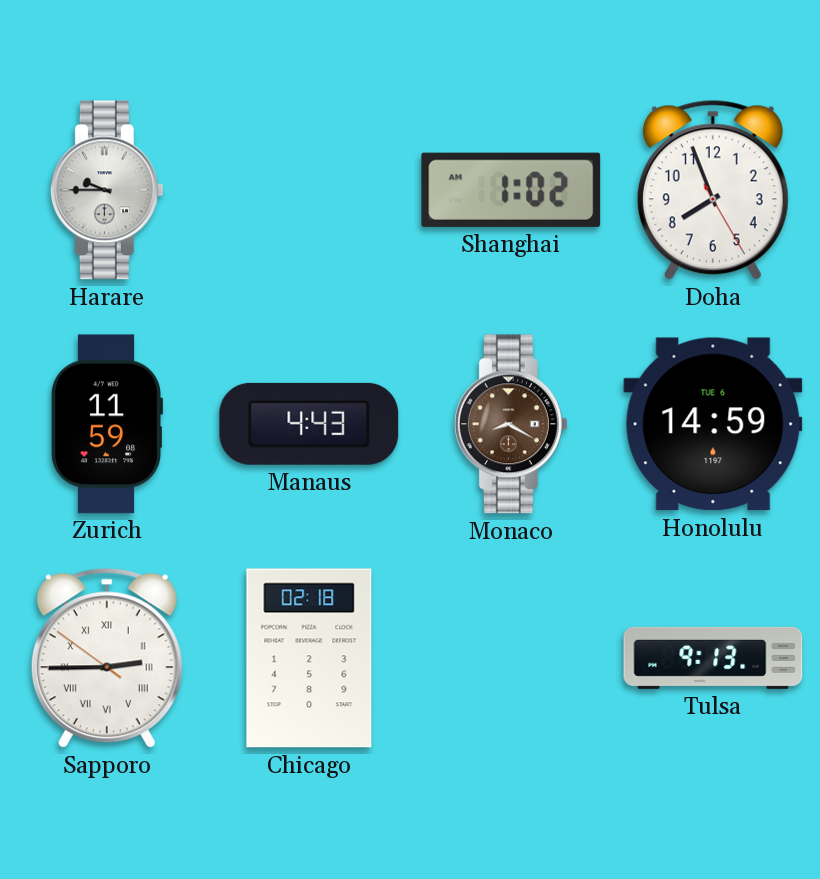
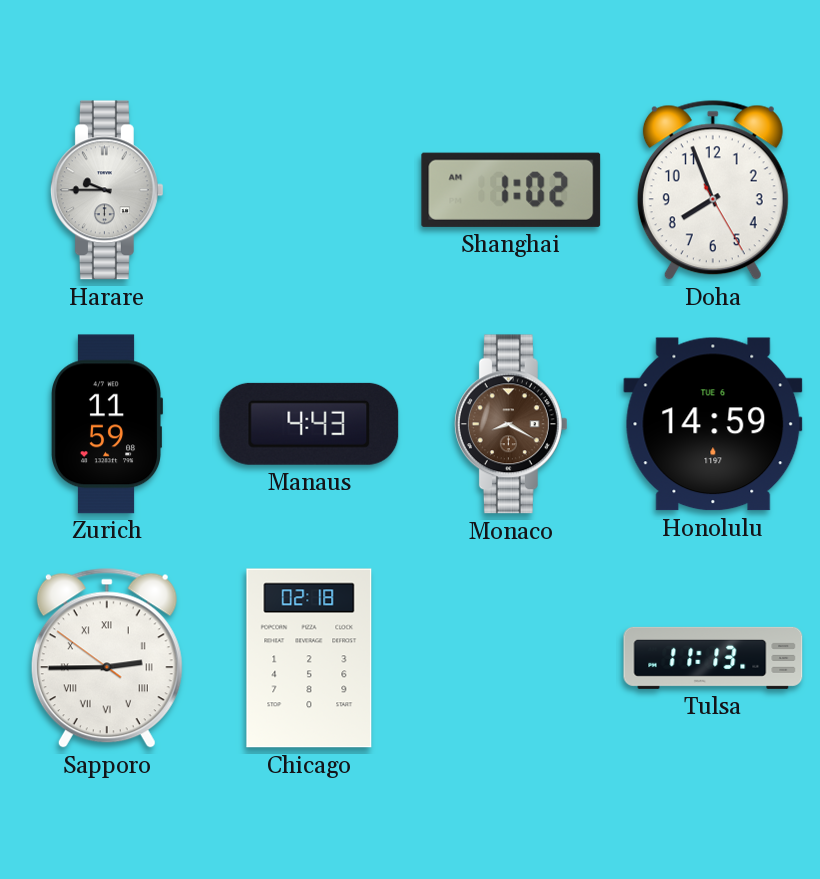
Tulsa: 9:13 -> 11:13
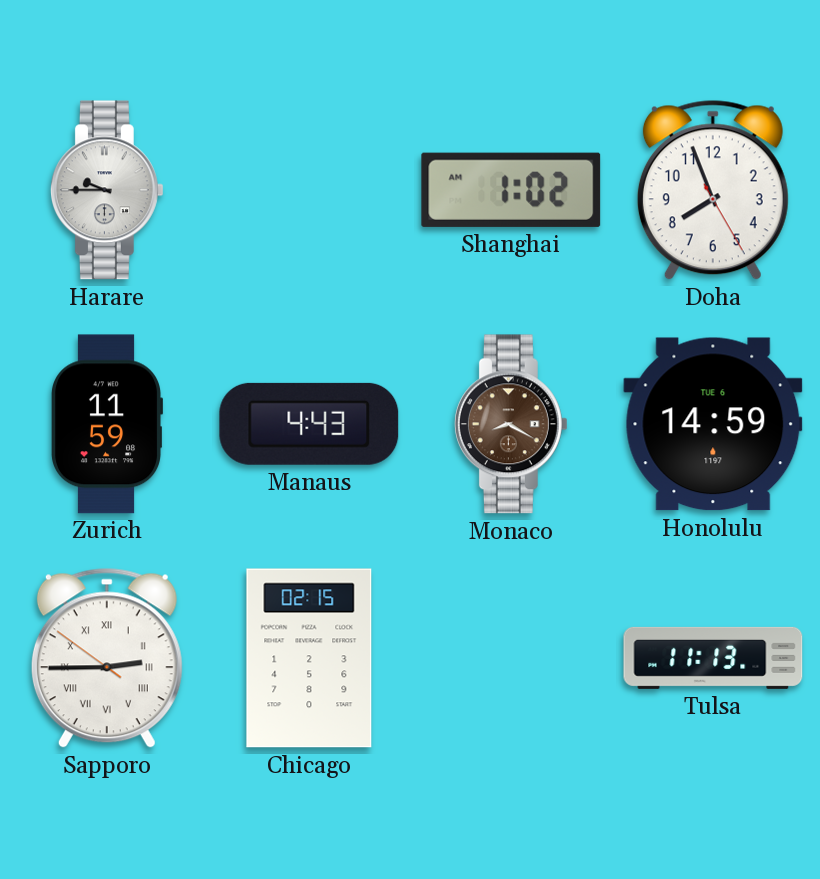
Chicago: 02:18 -> 02:15
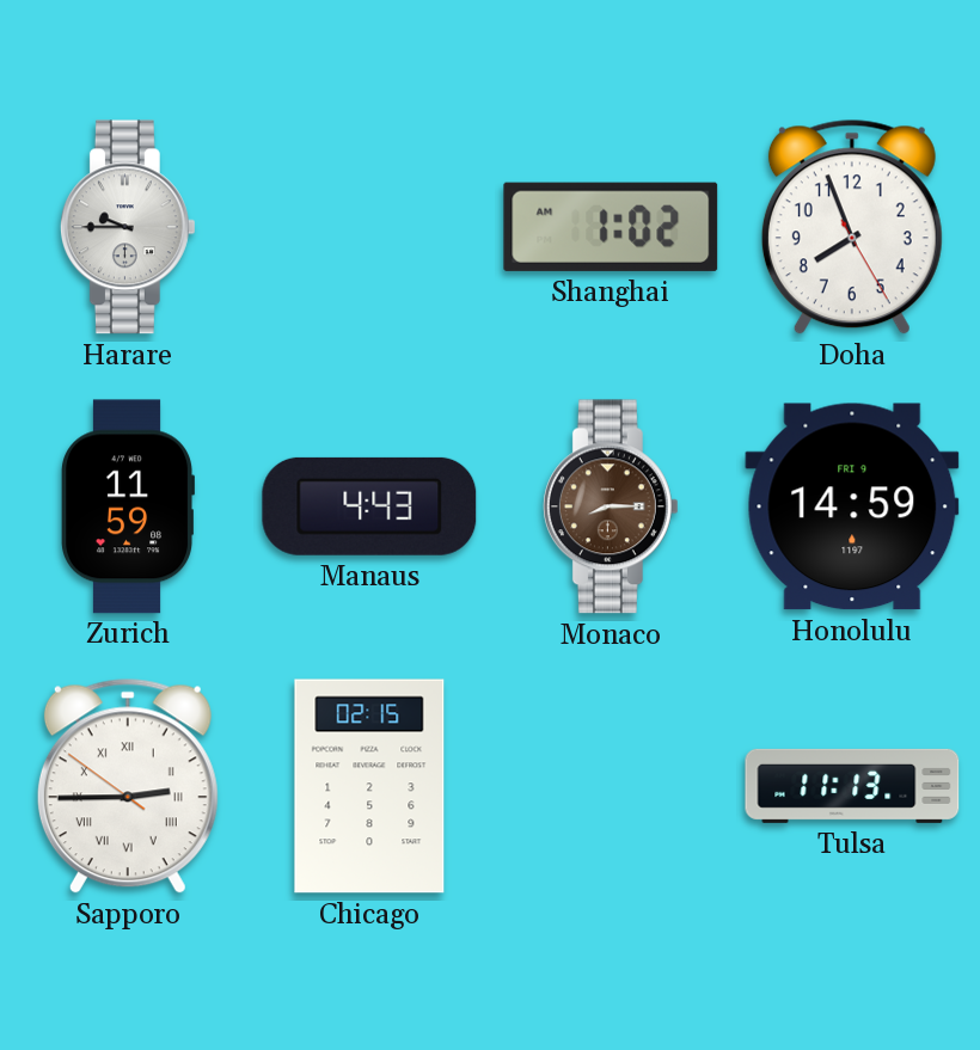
Monaco: 8:20 -> 8:15
Honolulu date: TUE 6 -> FRI 9
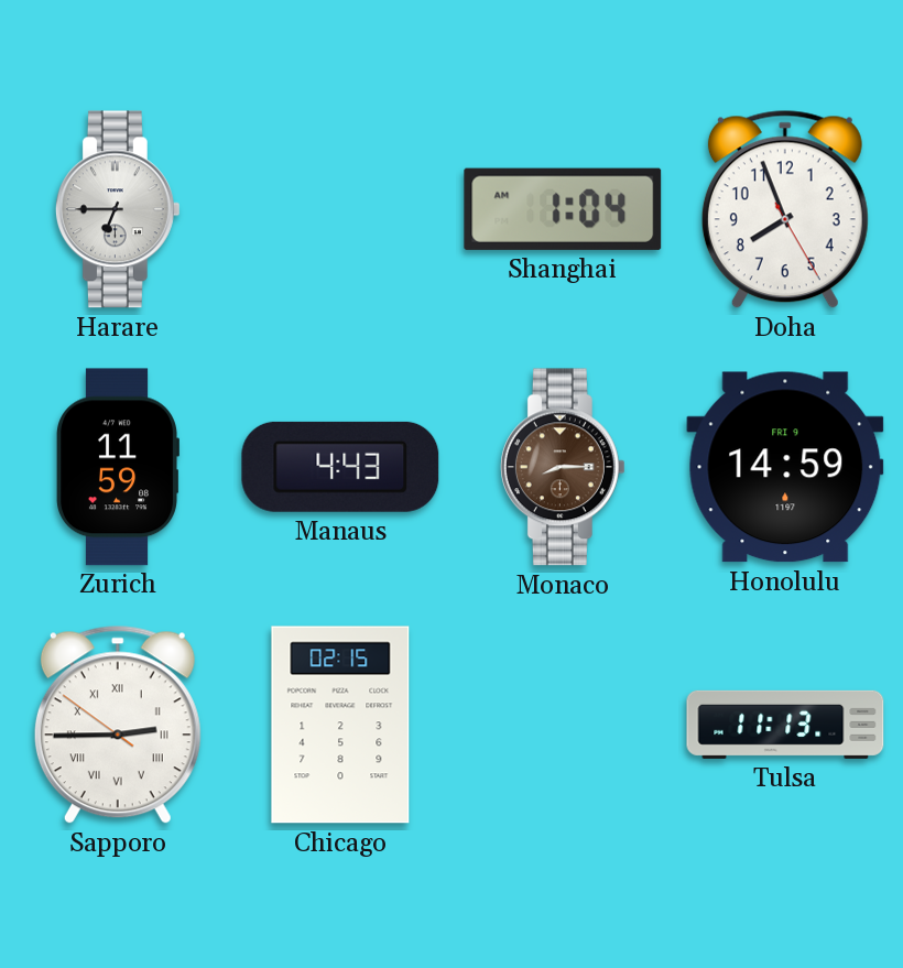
Harare: 9:45 -> 6:45
Shanghai: 1:02 -> 1:04
